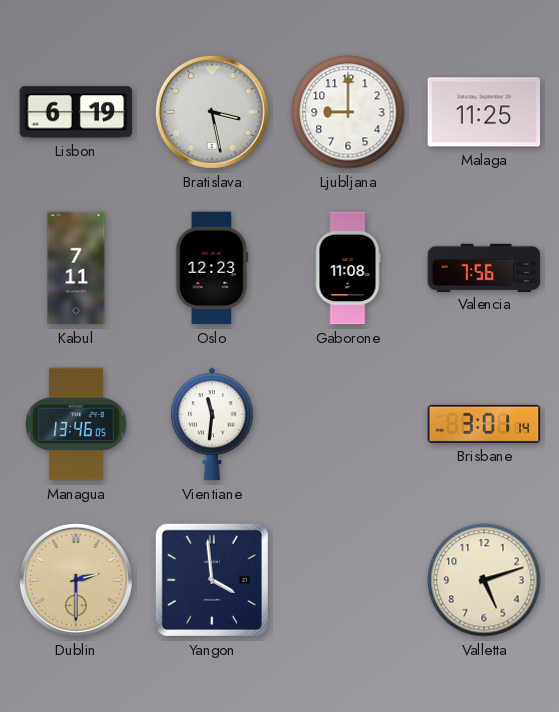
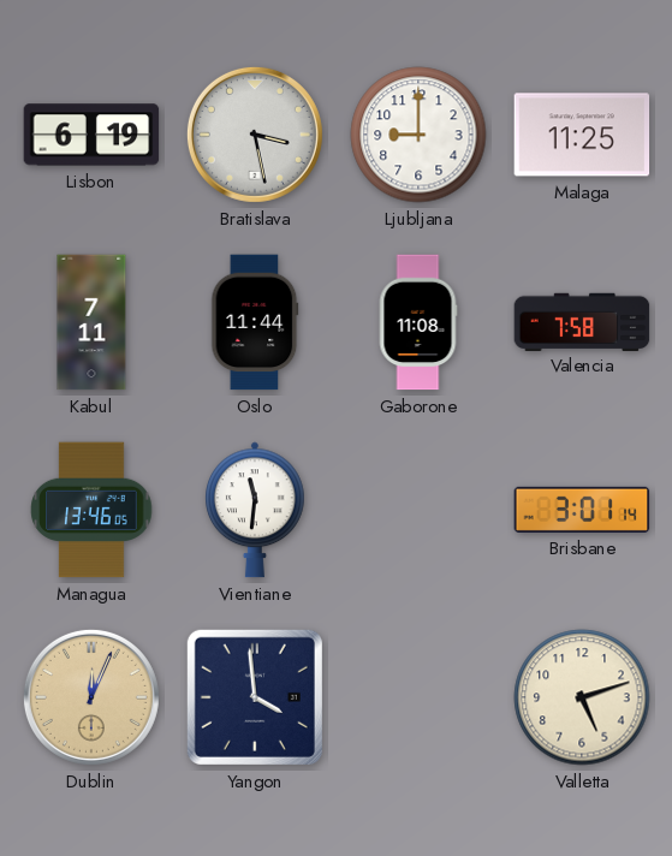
Oslo: 12:23 -> 11:44
Valencia: 7:56 -> 7:58
Dublin: 2:30 -> 12:04
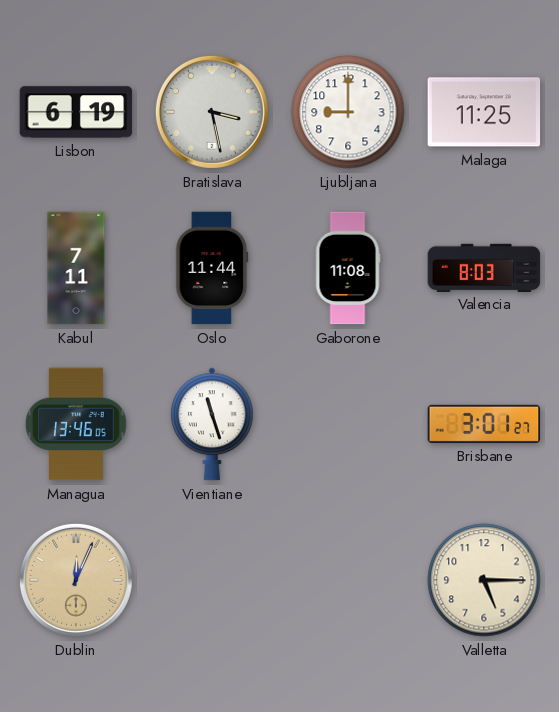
Valencia: 7:58 -> 8:03
Vientiane: 11:31 -> 11:27
Brisbane: 3:01:14 -> 3:01:27
Yangon: 3:59 -> none
Valletta: 5:12 -> 5:15
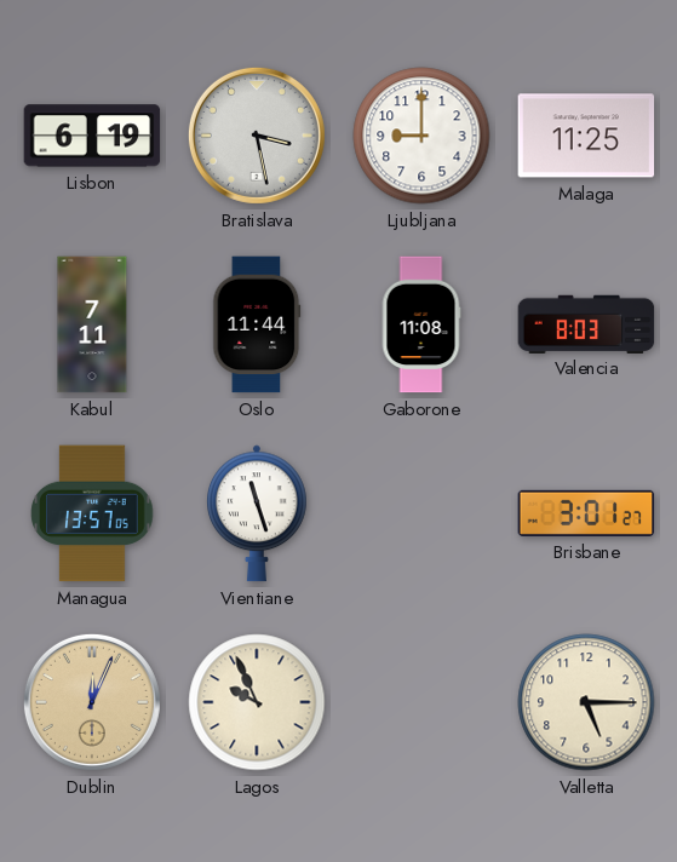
Managua: 13:46 -> 13:57
Lagos: none -> 9:56
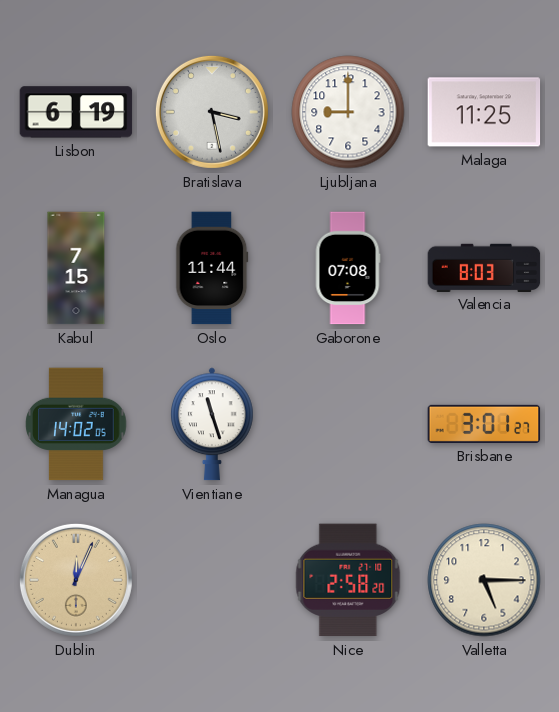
Kabul: 7:11 -> 7:15
Gaborone: 11:08 -> 07:08
Managua: 13:57 -> 14:02
Lagos: 9:56 -> none
Nice: none -> 2:58
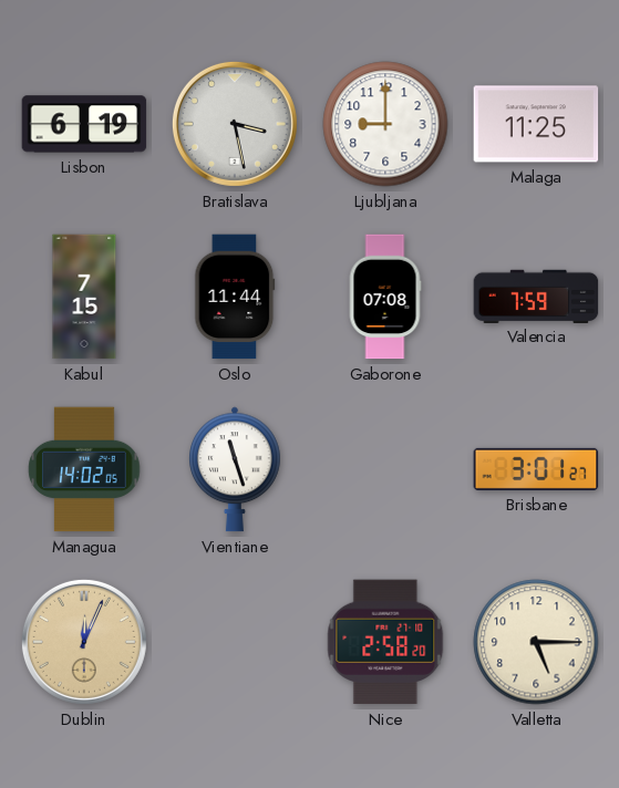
Valencia: 8:03 -> 7:59
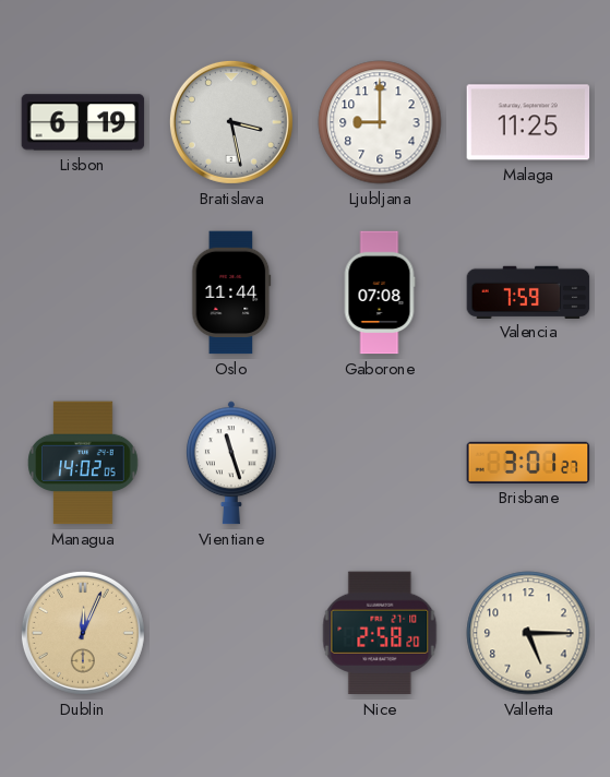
Kabul: 7:15 -> none
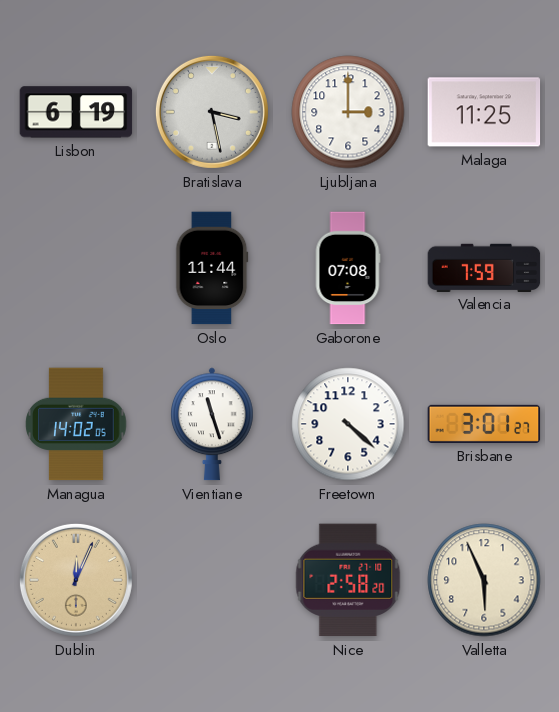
Ljubljana: 9:00 -> 3:00
Freetown: none -> 4:22
Valletta: 5:15 -> 5:56
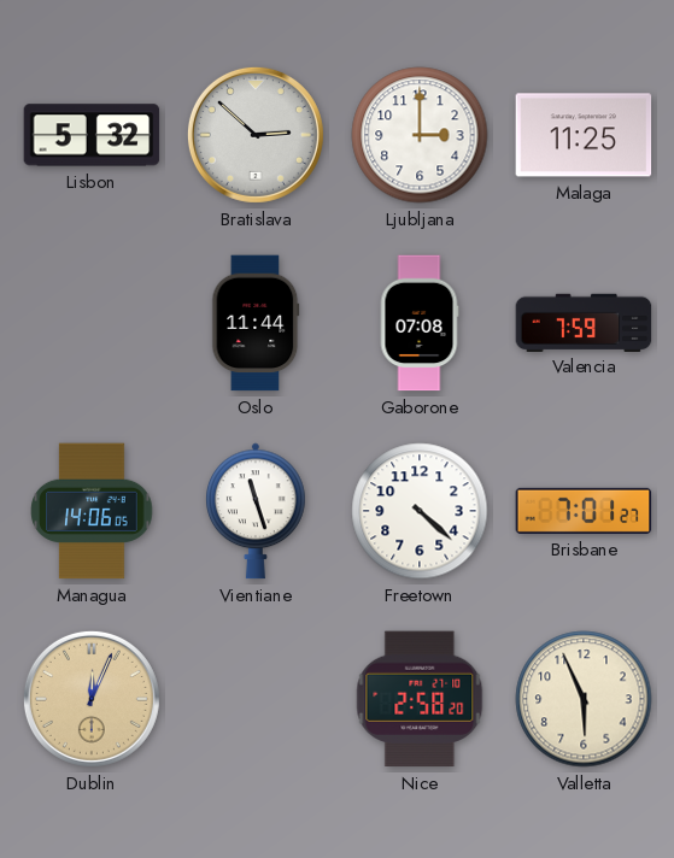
Lisbon: 6:19 -> 5:32
Bratislava: 3:28 -> 2:52
Managua: 14:02 -> 14:06
Brisbane: 3:01 -> 7:01
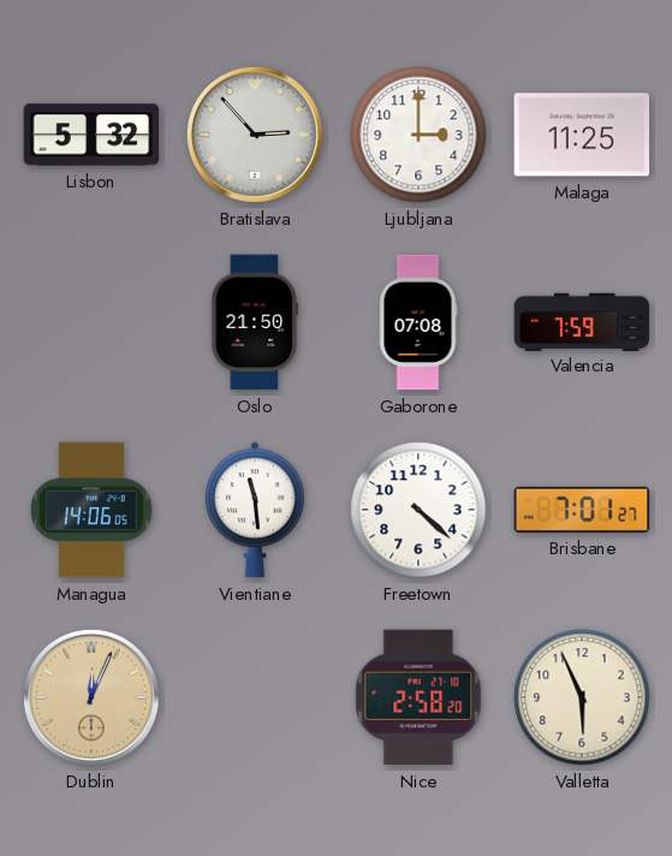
Bratislava: 2:52 -> 2:53
Oslo: 11:44 -> 21:50
Vientiane: 11:27 -> 11:29
